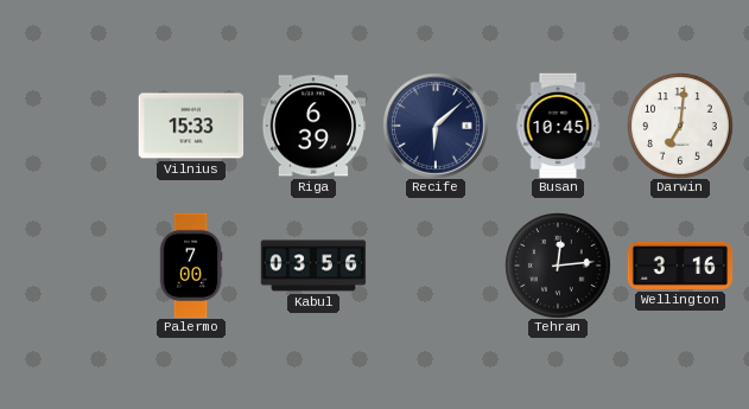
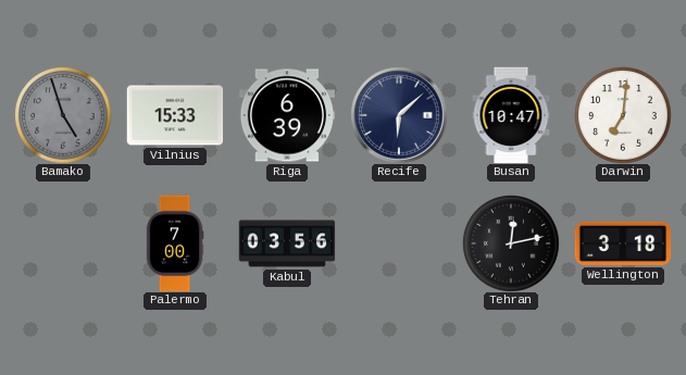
Bamako: none -> 4:57
Busan: 10:45 -> 10:47
Tehran: 12:14 -> 12:13
Wellington: 3:16 -> 3:18
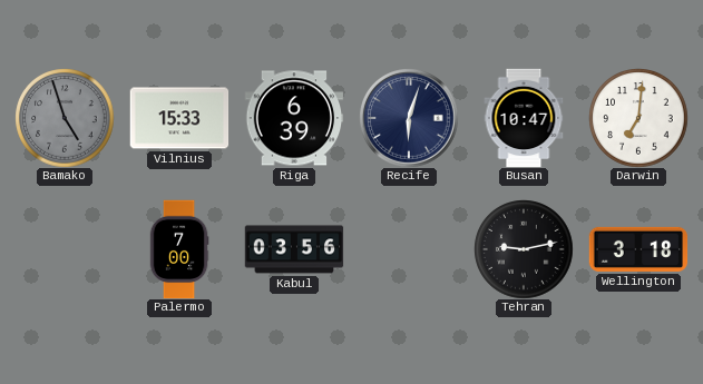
Recife: 6:08 -> 6:03
Tehran: 12:13 -> 9:13
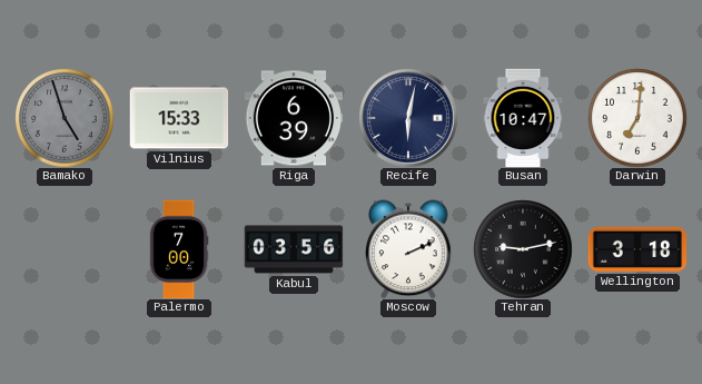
Recife: 6:03 -> 6:02
Moscow: none -> 2:11
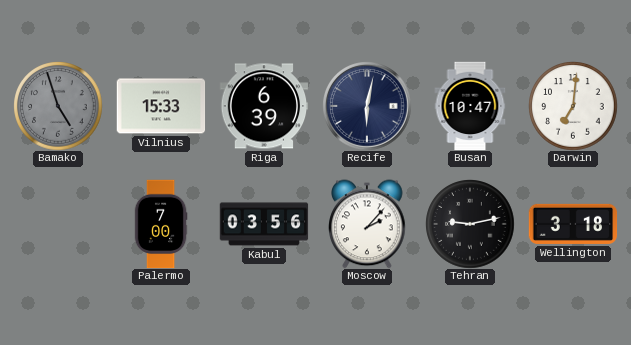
Moscow: 2:11 -> 2:07
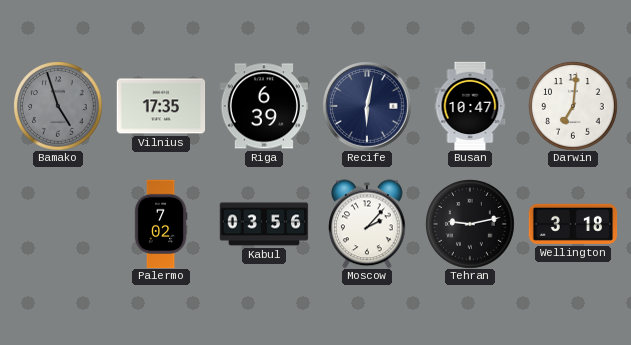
Vilnius: 15:33 -> 17:35
Palermo: 7:00 -> 7:02
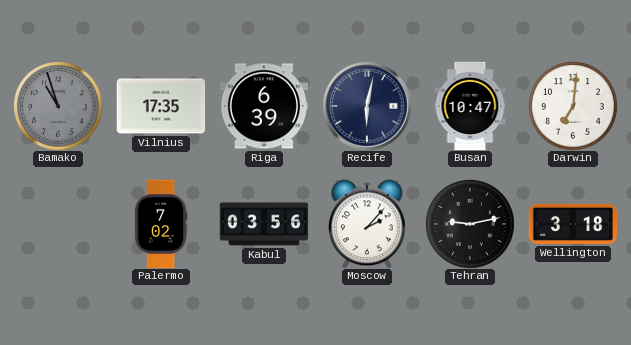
Bamako: 4:57 -> 10:57
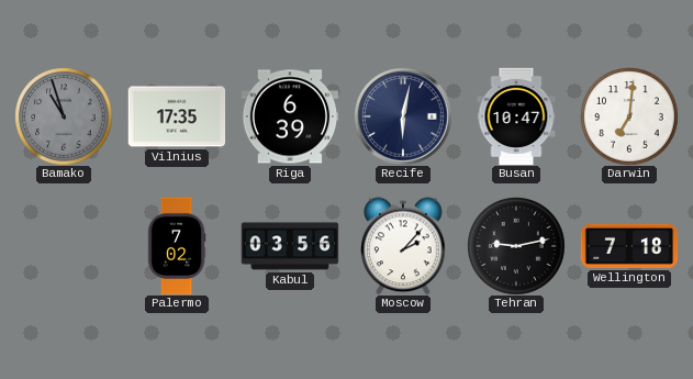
Wellington: 3:18 -> 7:18
